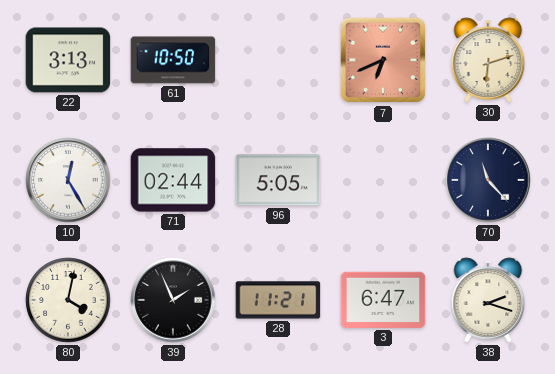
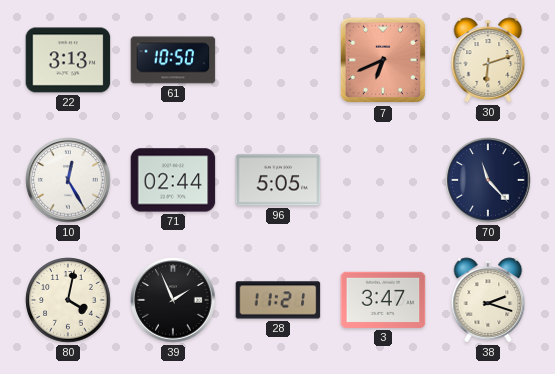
3: 6:47 -> 3:47
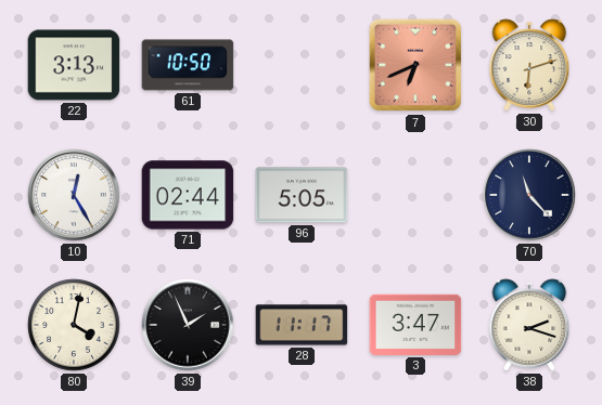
28: 11:21 -> 11:17
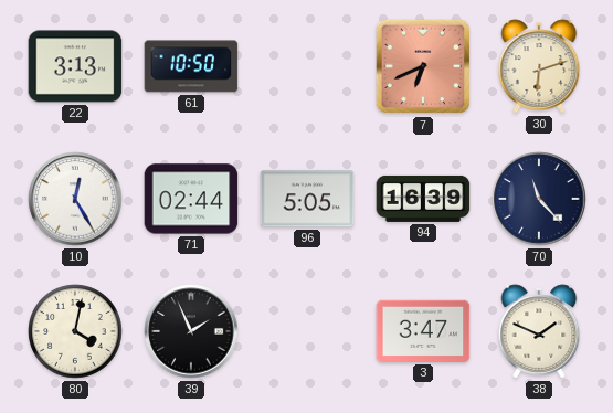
94: none -> 16:39
28: 11:17 -> none
38: 2:18 -> 1:49
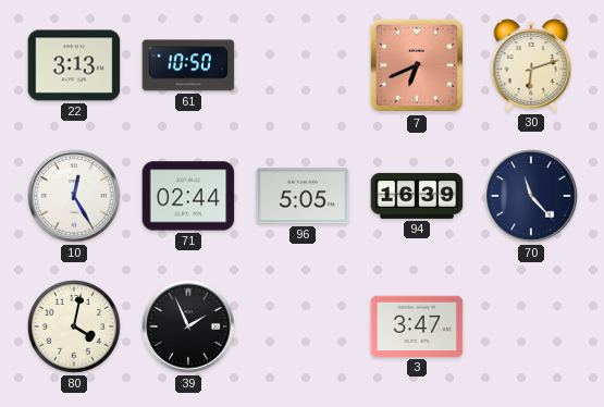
38: 1:49 -> none
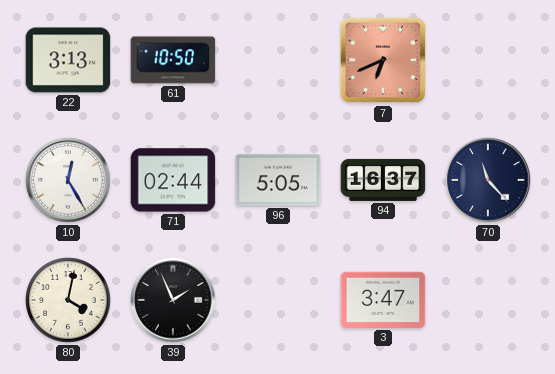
30: 6:12 -> none
94: 16:39 -> 16:37
